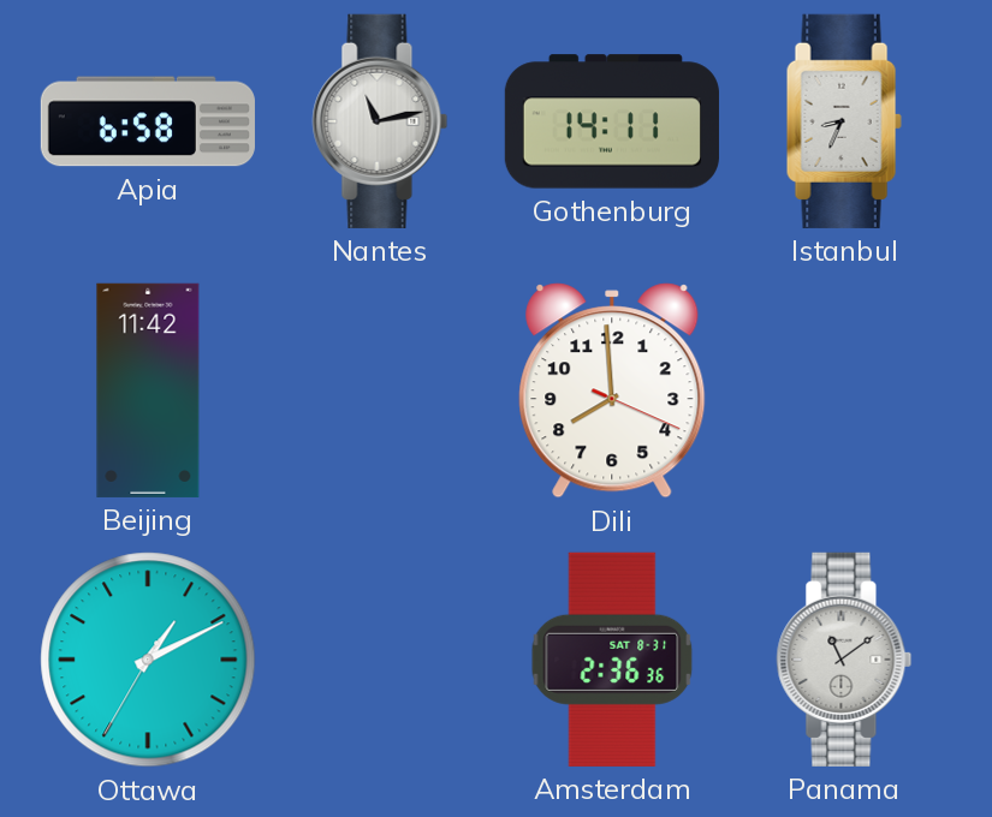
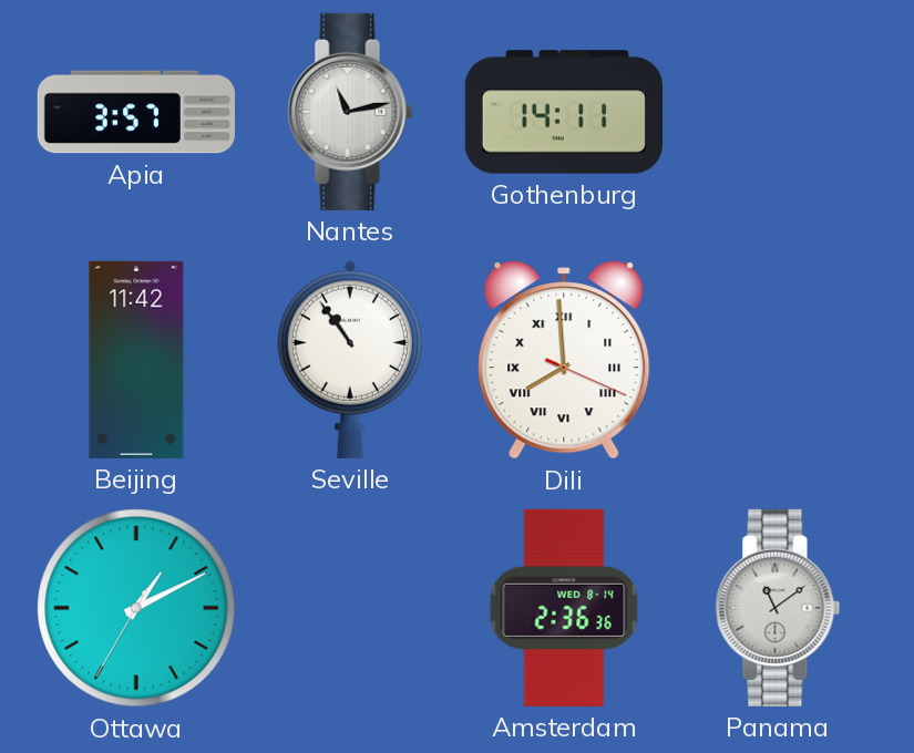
Apia: 6:58 -> 3:57
Istanbul: 8:34 -> none
Seville: none -> 10:54
Dili numerals: Arabic -> Roman
Amsterdam date: SAT 8-31 -> WED 8-14
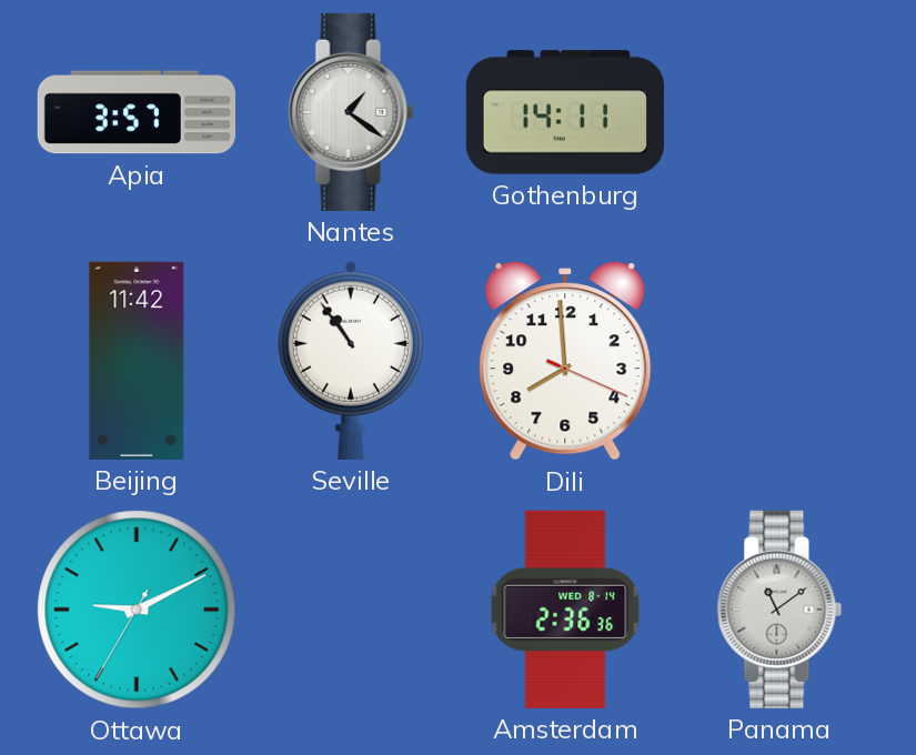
Nantes: 11:13 -> 1:21
Dili numerals: Roman -> Arabic
Ottawa: 1:10 -> 9:10
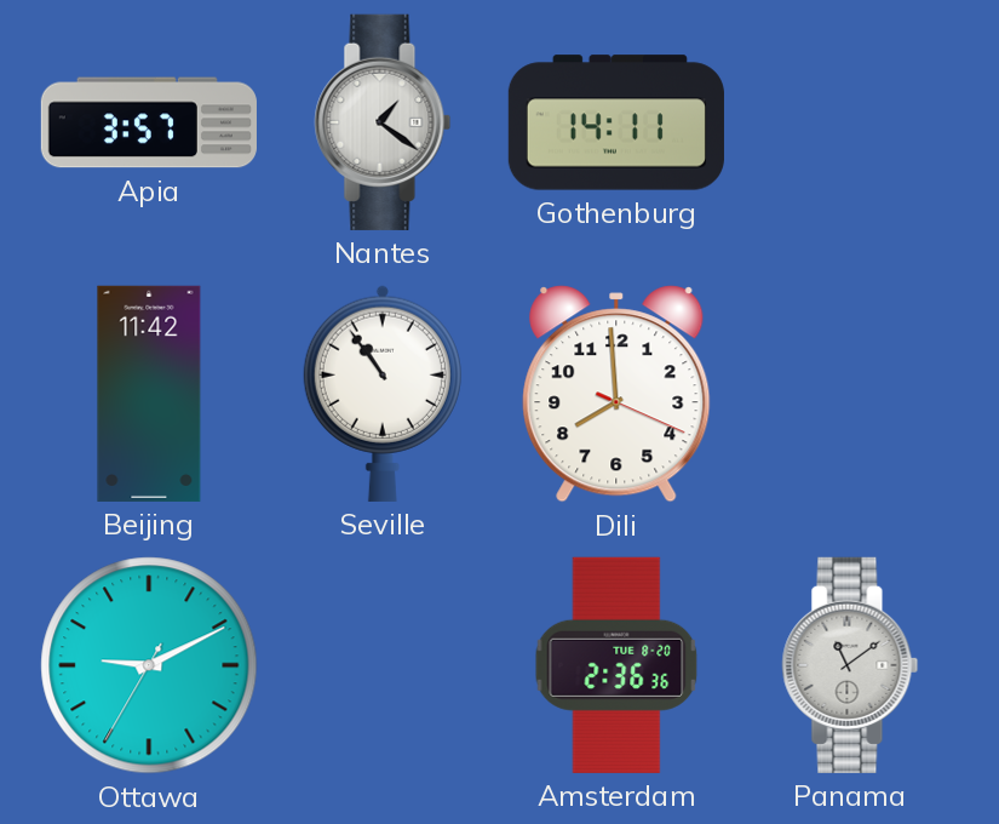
Amsterdam date: WED 8-14 -> TUE 8-20
